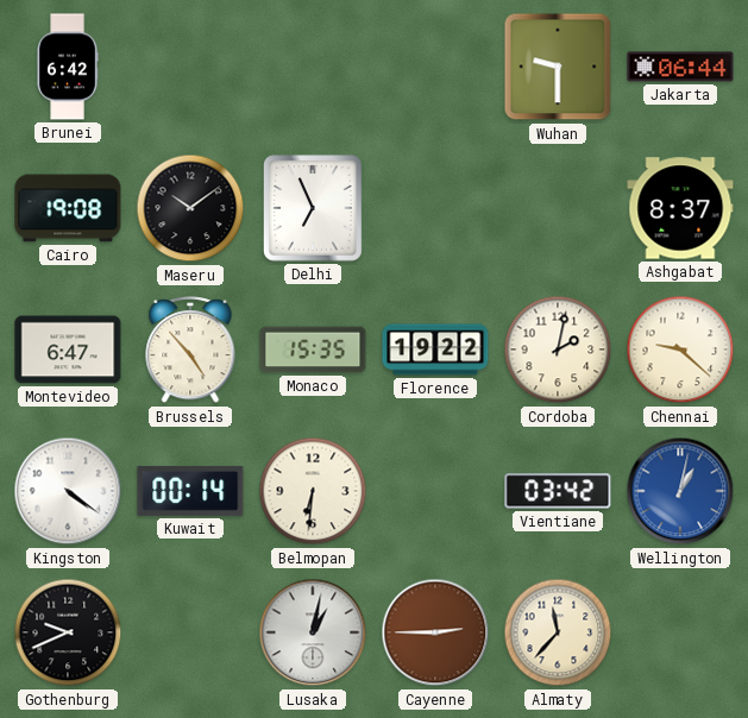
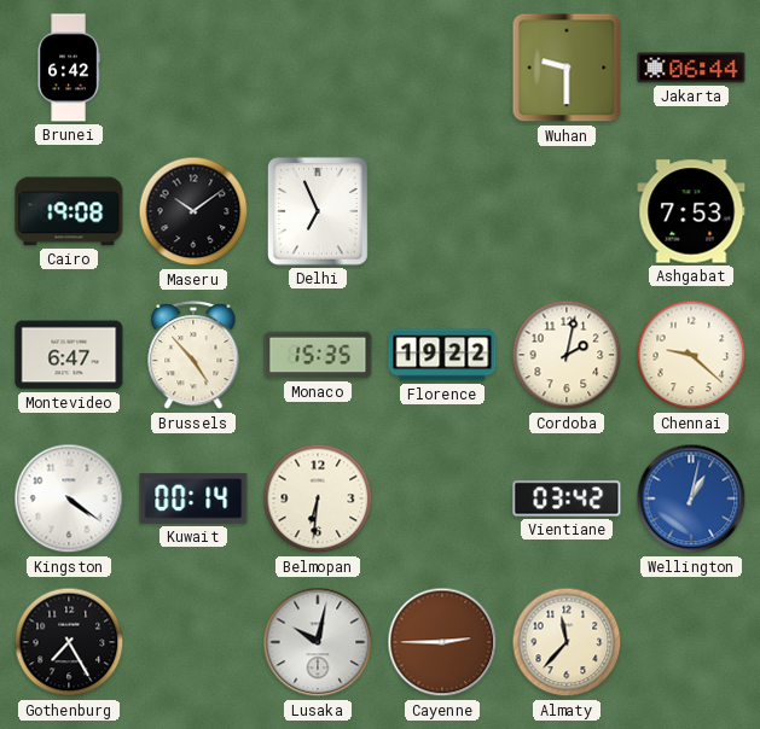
Ashgabat: 8:37 -> 7:53
Gothenburg: 9:41 -> 7:25
Lusaka: 1:02 -> 10:02
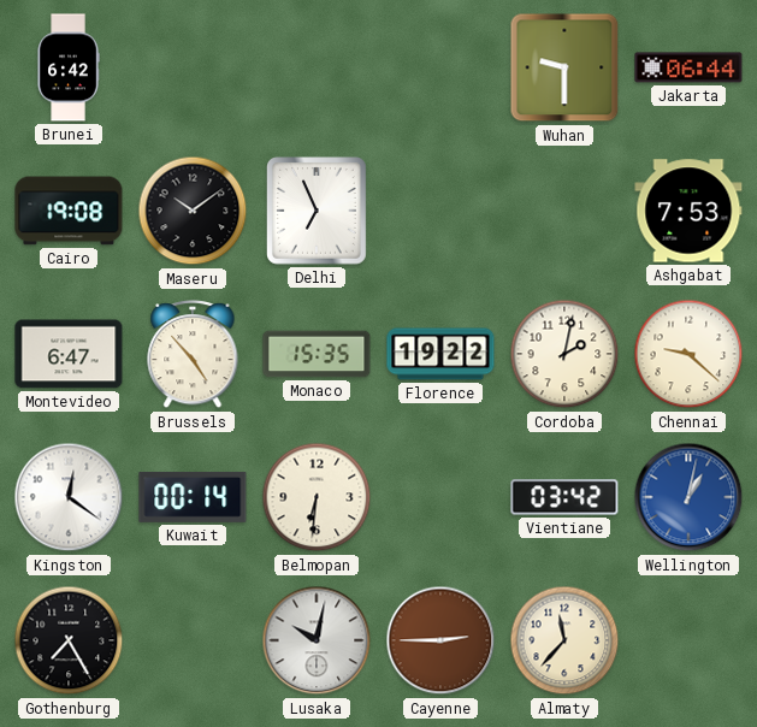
Kingston: 4:21 -> 12:21
